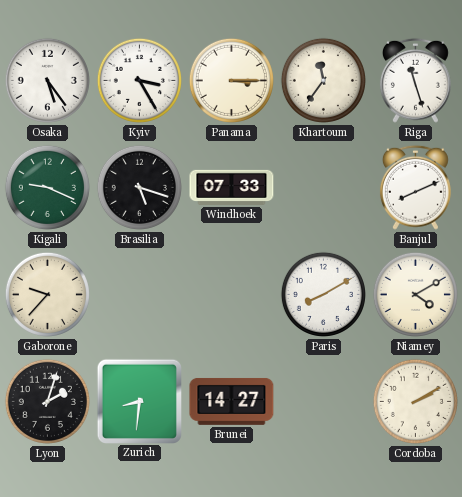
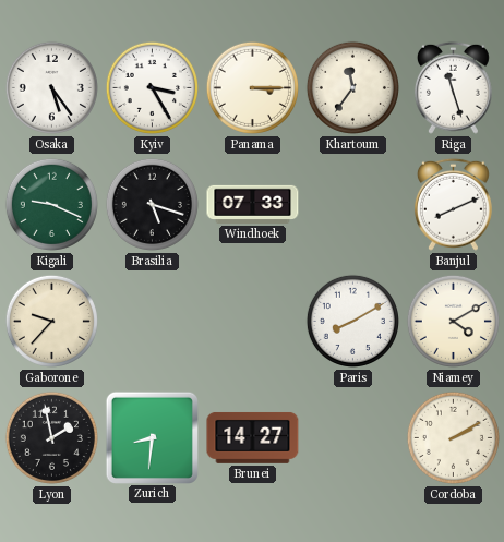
Lyon: 2:03 -> 1:58
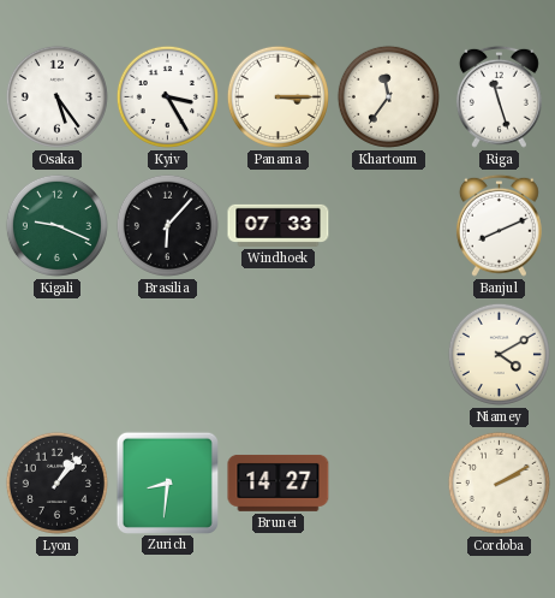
Brasilia: 5:18 -> 6:07
Gaborone: 9:37 -> none
Paris: 8:10 -> none
Lyon: 1:58 -> 1:07
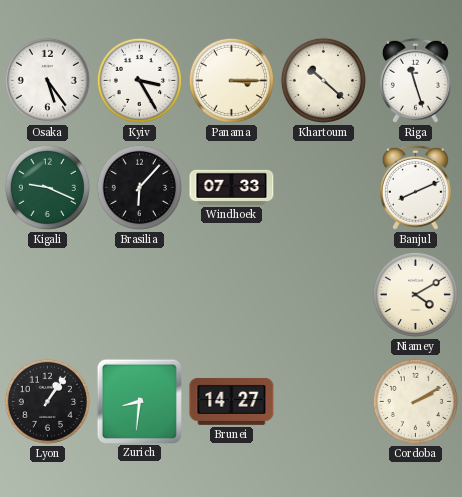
Khartoum: 11:36 -> 10:22
Lyon: 1:07 -> 1:06
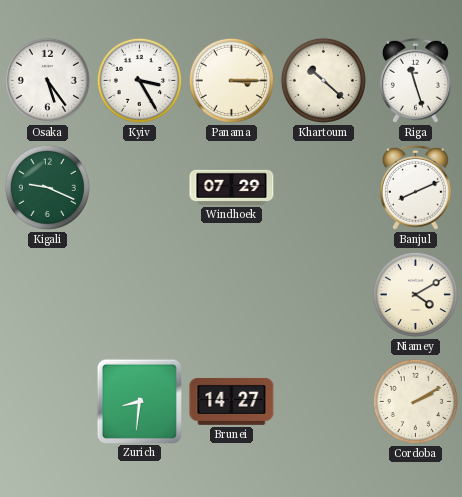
Brasilia: 6:07 -> none
Windhoek: 07:33 -> 07:29
Lyon: 1:06 -> none
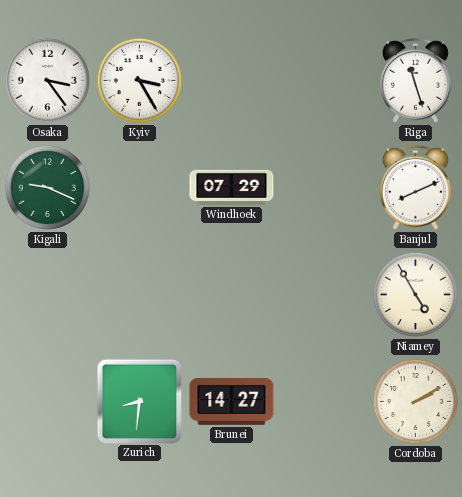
Osaka: 5:24 -> 3:24
Panama: 3:15 -> none
Khartoum: 10:22 -> none
Niamey: 4:10 -> 4:55
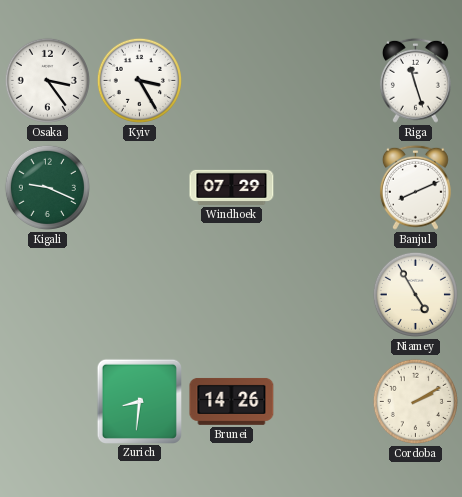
Brunei: 14:27 -> 14:26
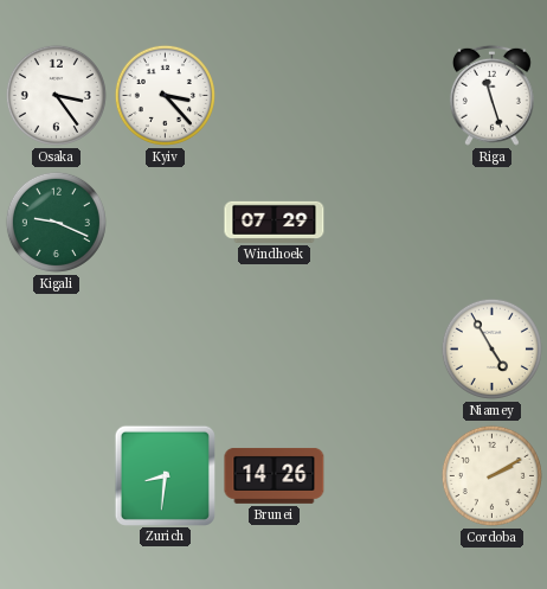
Kyiv: 3:25 -> 3:23
Banjul: 8:11 -> none
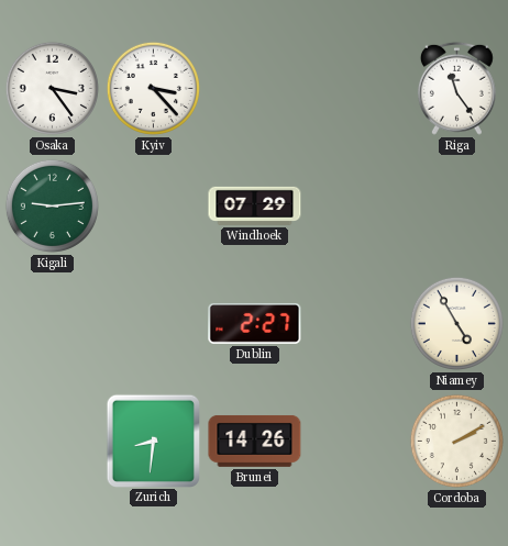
Riga: 11:27 -> 11:24
Kigali: 9:19 -> 9:14
Dublin: none -> 2:27
